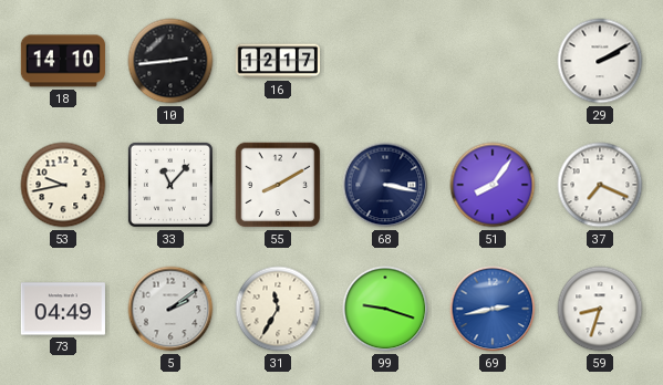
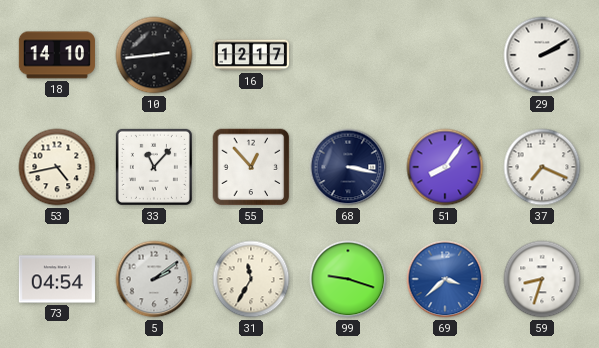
53: 9:43 -> 4:43
55: 8:10 -> 12:53
73: 04:49 -> 04:54
69: 2:43 -> 3:38
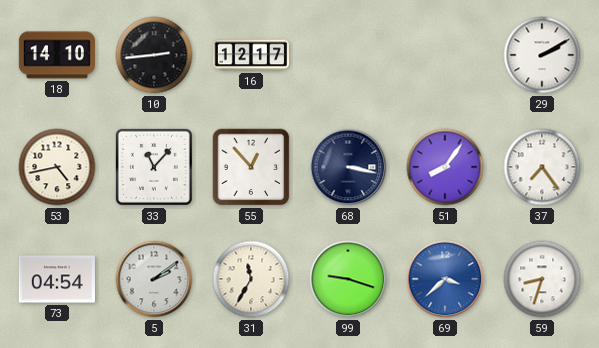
37: 7:19 -> 7:24
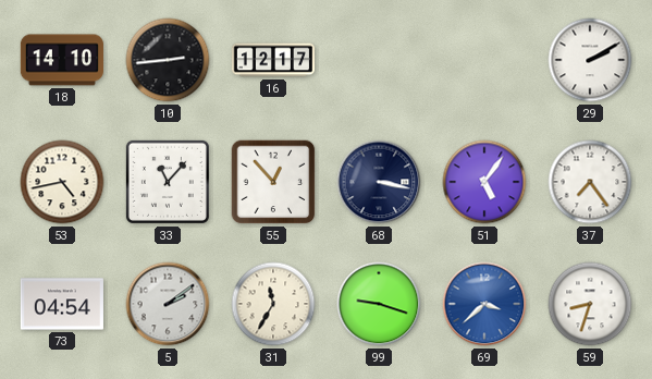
51: 8:06 -> 5:06
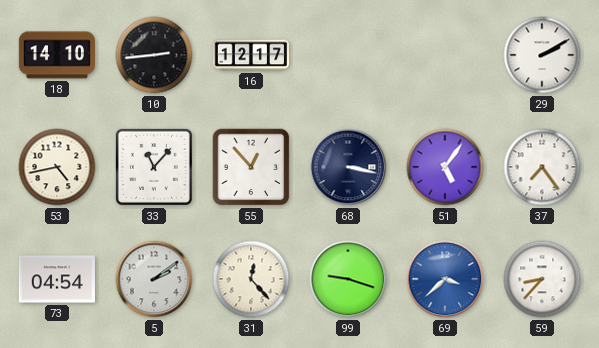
31: 11:35 -> 12:23
59: 8:33 -> 8:37
